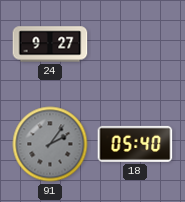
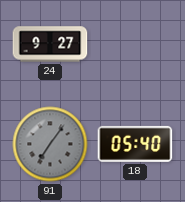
91: 2:06 -> 7:06
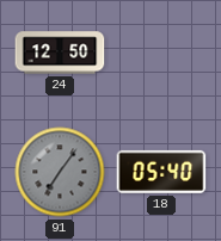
24: 9:27 -> 12:50
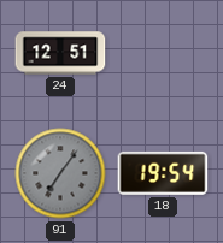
24: 12:50 -> 12:51
18: 05:40 -> 19:54
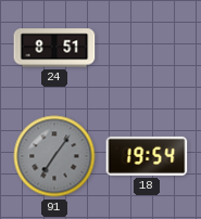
24: 12:51 -> 8:51
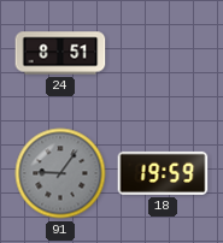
91: 7:06 -> 9:06
18: 19:54 -> 19:59
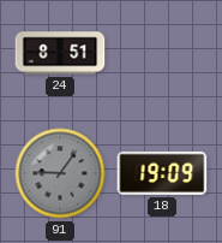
18: 19:59 -> 19:09
